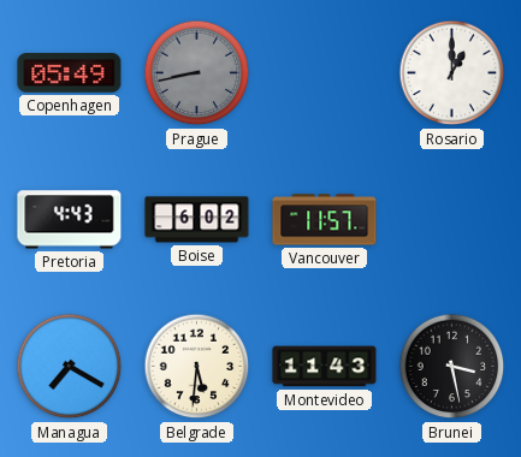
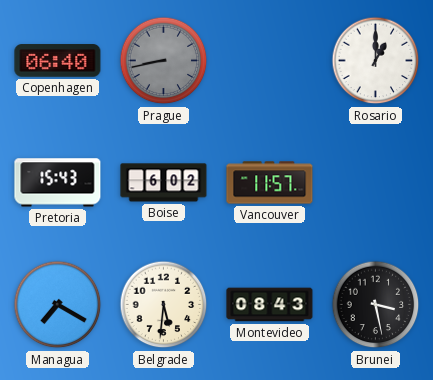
Copenhagen: 05:49 -> 06:40
Pretoria: 4:43 -> 15:43
Montevideo: 11:43 -> 08:43
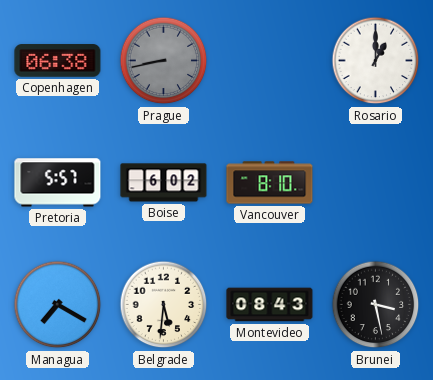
Copenhagen: 06:40 -> 06:38
Pretoria: 15:43 -> 5:57
Vancouver: 11:57 -> 8:10
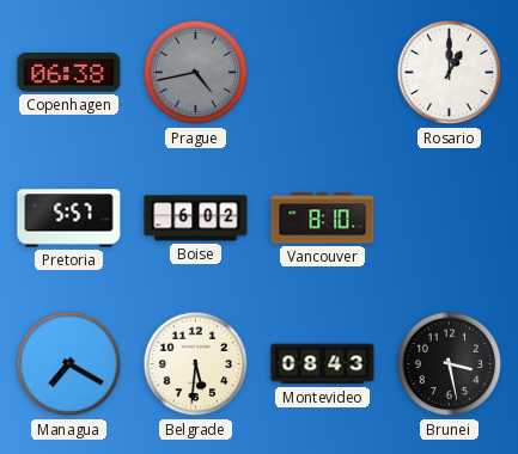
Prague: 8:43 -> 4:43
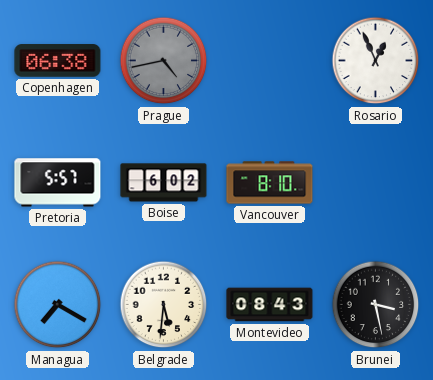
Rosario: 1:00 -> 12:56
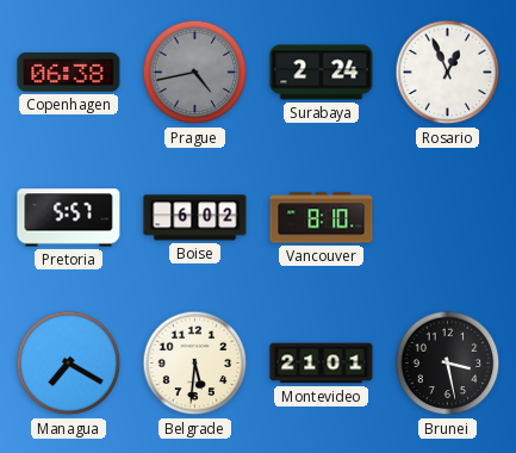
Surabaya: none -> 2:24
Montevideo: 08:43 -> 21:01
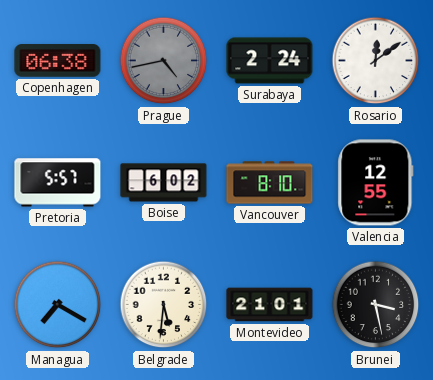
Rosario: 12:56 -> 12:09
Valencia: none -> 12:55
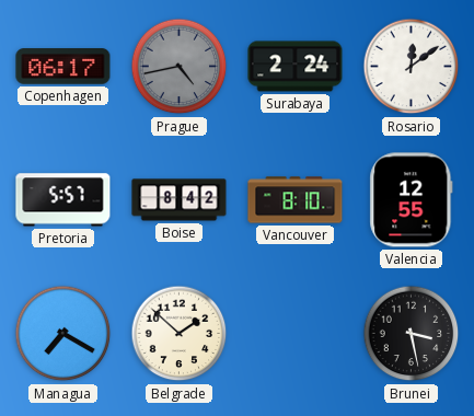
Copenhagen: 06:38 -> 06:17
Boise: 6:02 -> 8:42
Belgrade: 5:31 -> 1:52
Montevideo: 21:01 -> none
